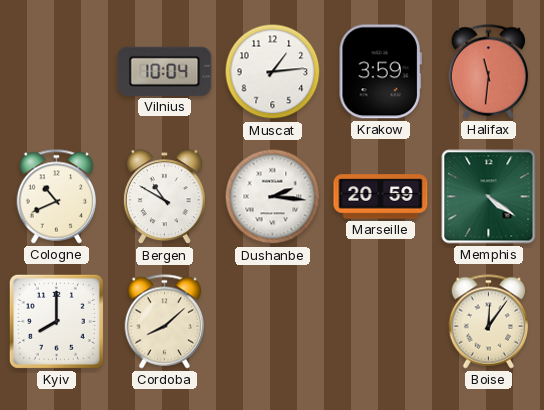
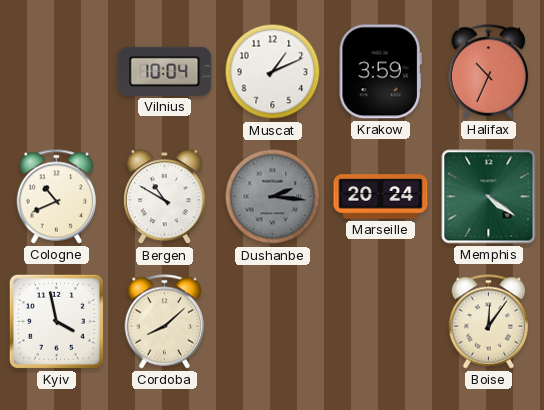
Muscat: 1:14 -> 1:11
Halifax: 11:31 -> 10:34
Dushanbe dial: white -> grey
Marseille: 20:59 -> 20:24
Kyiv: 8:00 -> 3:58
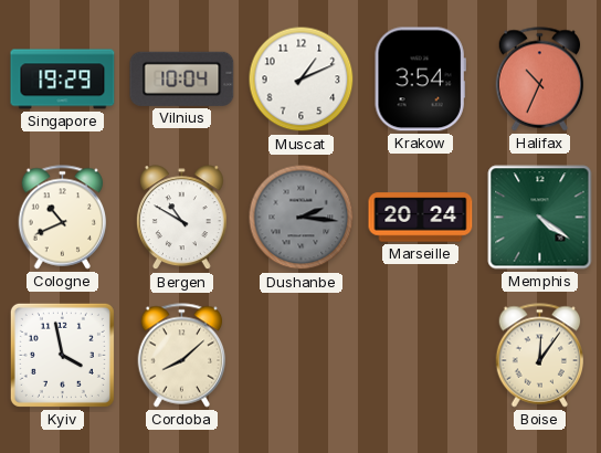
Singapore: none -> 19:29
Krakow: 3:59 -> 3:54
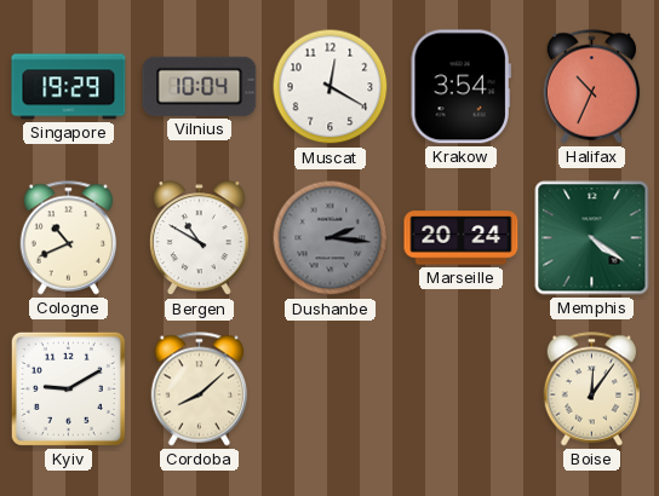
Muscat: 1:11 -> 12:20
Kyiv: 3:58 -> 9:10
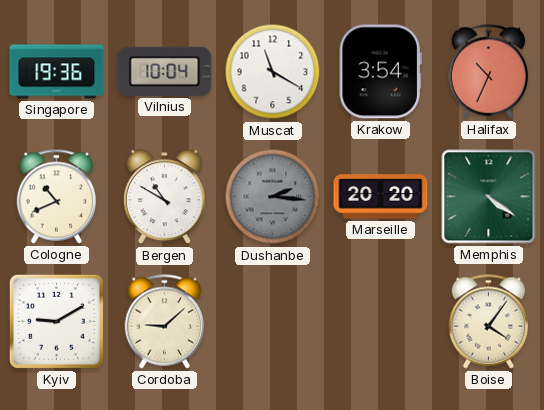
Singapore: 19:29 -> 19:36
Muscat: 12:20 -> 11:20
Marseille: 20:24 -> 20:20
Cordoba: 8:08 -> 9:08
Boise: 12:06 -> 4:06
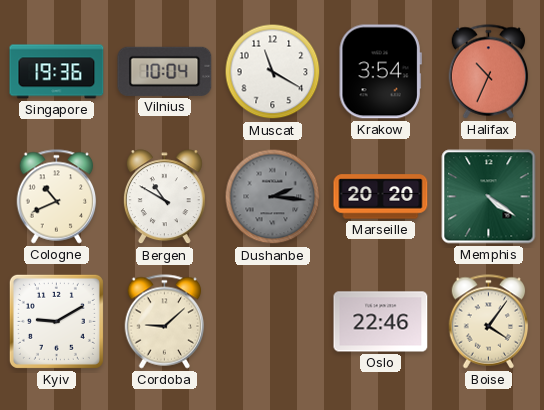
Oslo: none -> 22:46
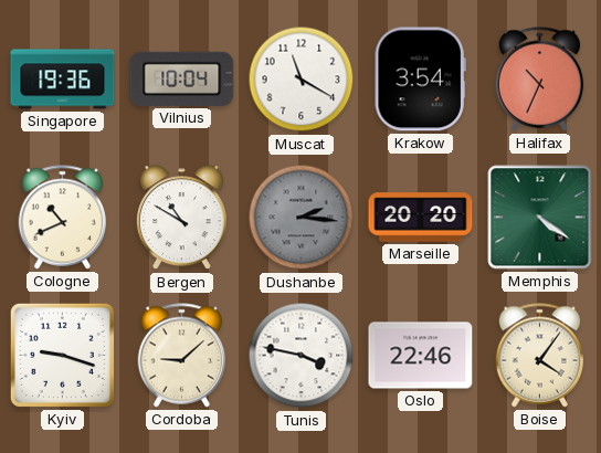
Kyiv: 9:10 -> 9:18
Tunis: none -> 3:47
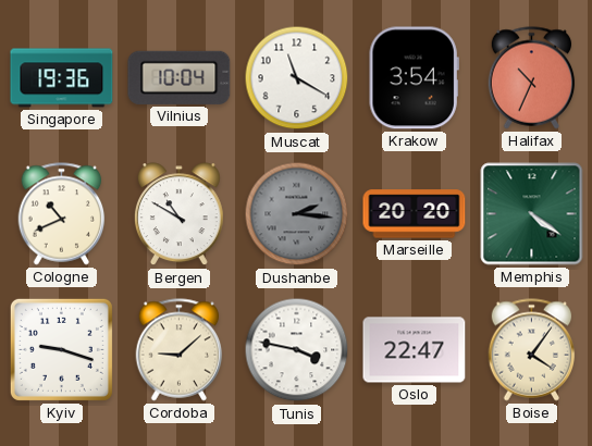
Oslo: 22:46 -> 22:47
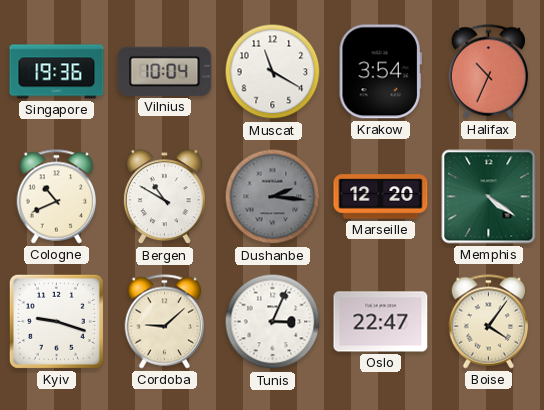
Marseille: 20:20 -> 12:20
Tunis: 3:47 -> 3:04
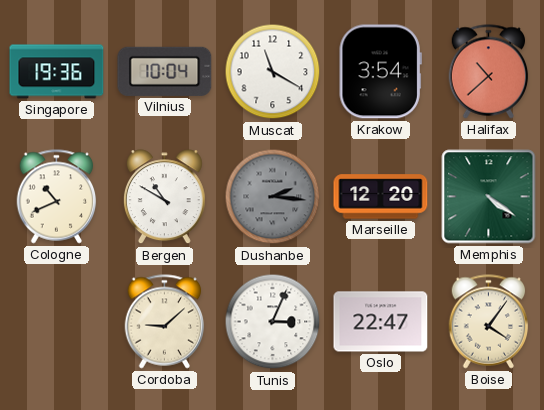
Halifax: 10:34 -> 10:38
Kyiv: 9:18 -> none
